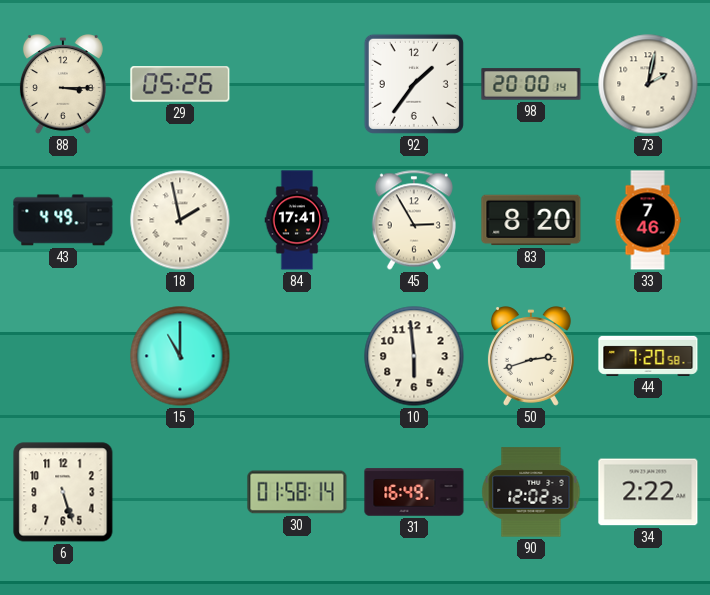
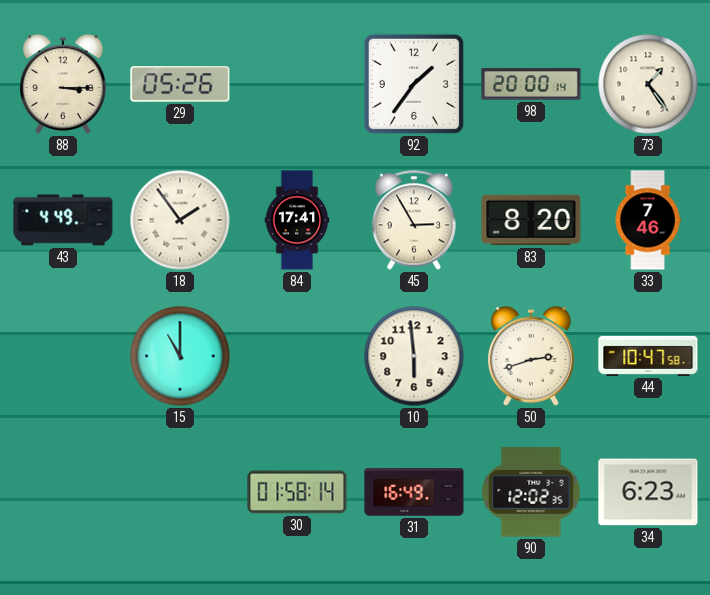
73: 2:02 -> 1:24
18: 1:58 -> 1:54
44: 7:20 -> 10:47
6: 5:27 -> none
34: 2:22 -> 6:23
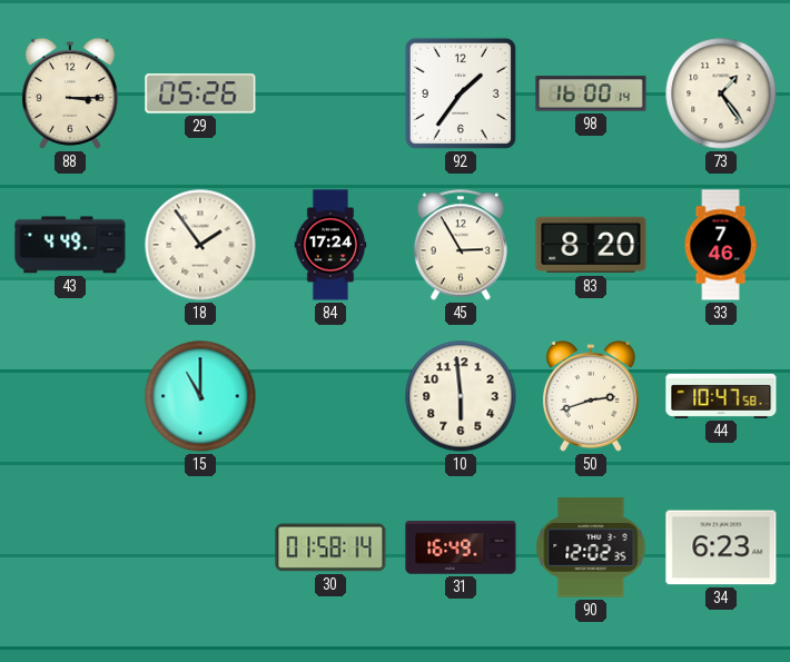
98: 20:00 -> 16:00
84: 17:41 -> 17:24
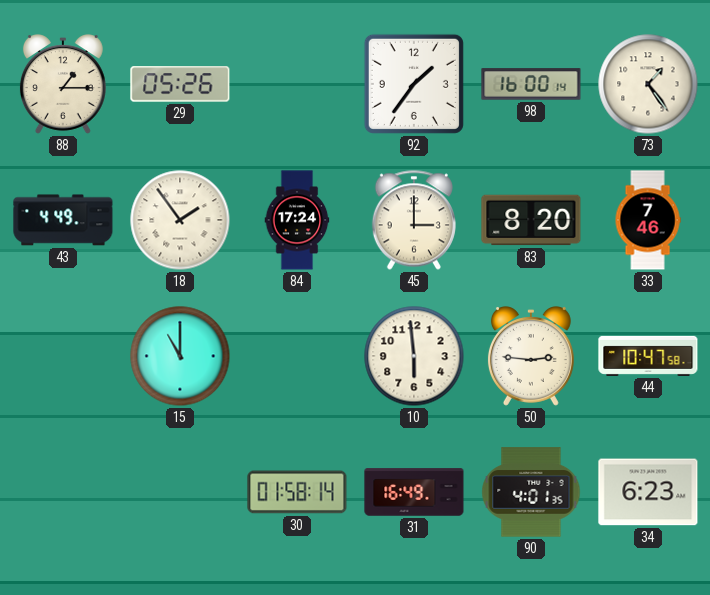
88: 3:15 -> 1:15
45: 2:55 -> 3:00
50: 2:42 -> 2:46
90: 12:02 -> 4:01
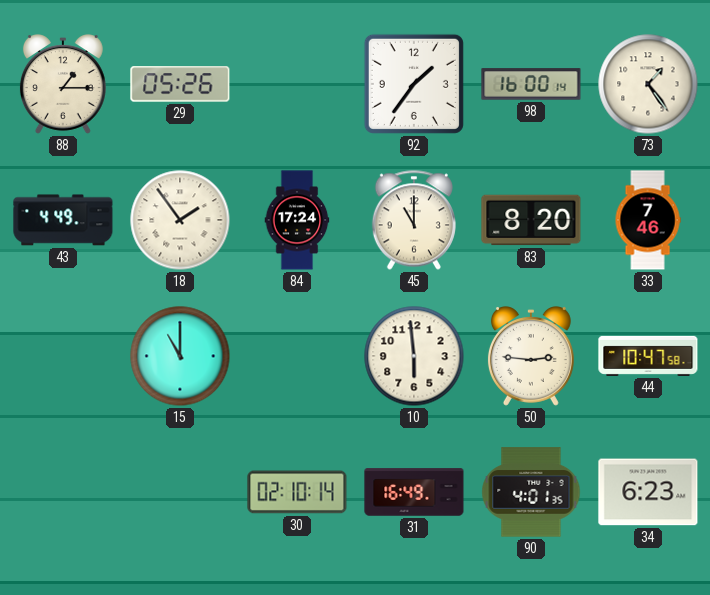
45: 3:00 -> 11:00
30: 01:58 -> 02:10
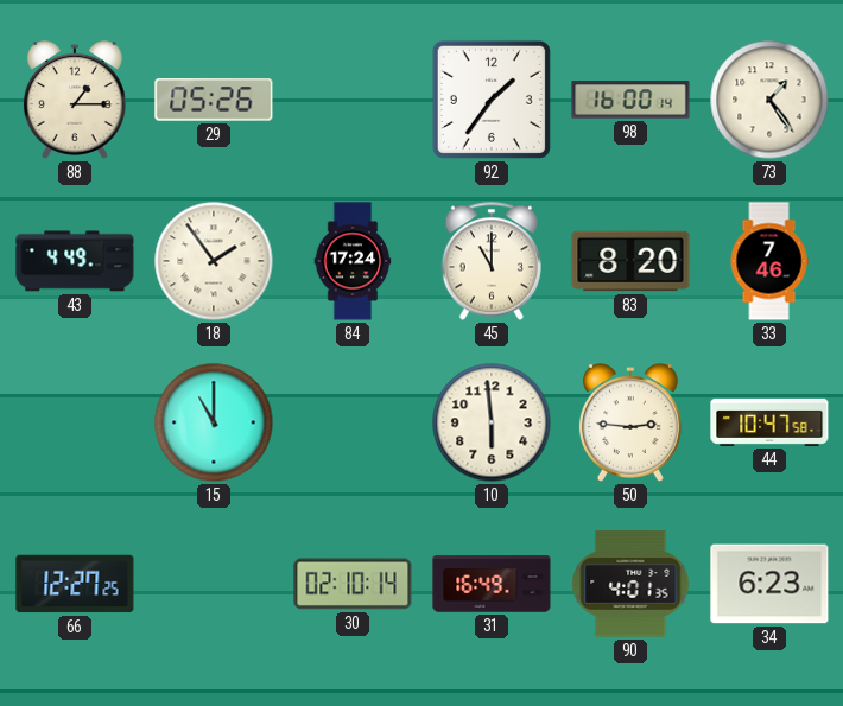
66: none -> 12:27
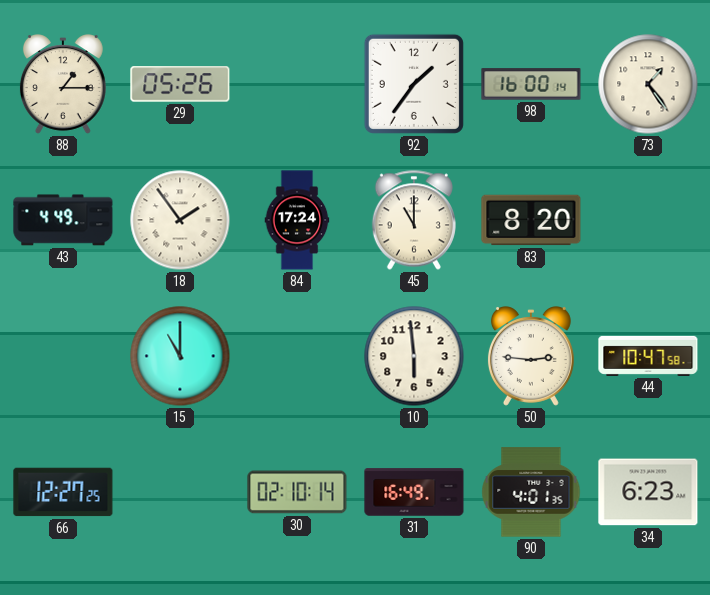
33: 7:46 -> none
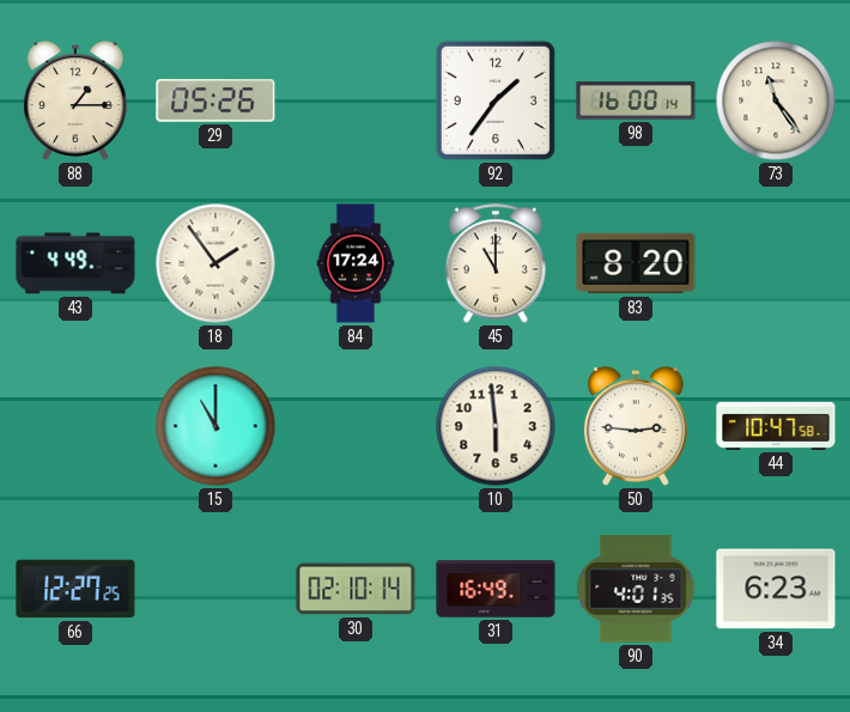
73: 1:24 -> 11:24
